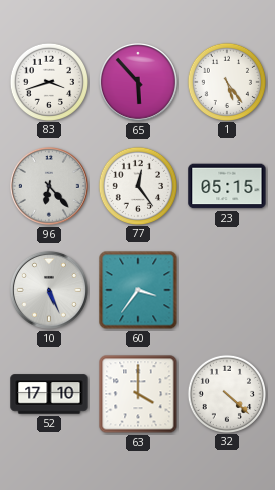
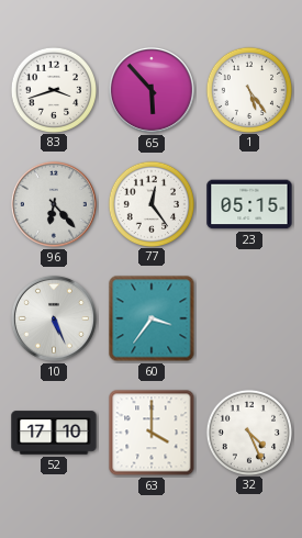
32: 4:22 -> 4:26
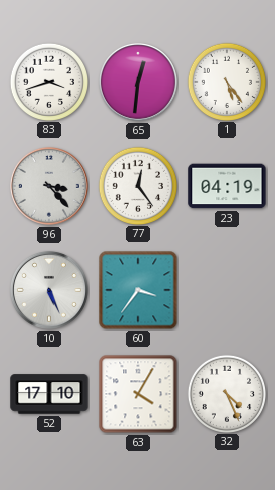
65: 5:53 -> 12:31
96: 6:23 -> 3:23
23: 05:15 -> 04:19
63: 4:00 -> 4:05
